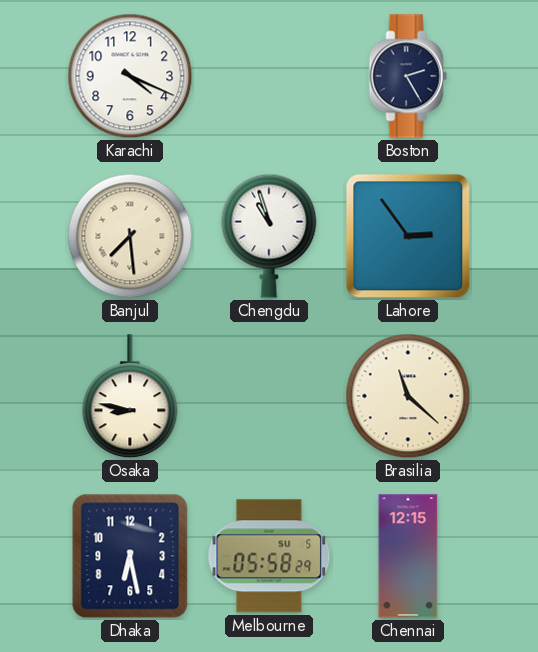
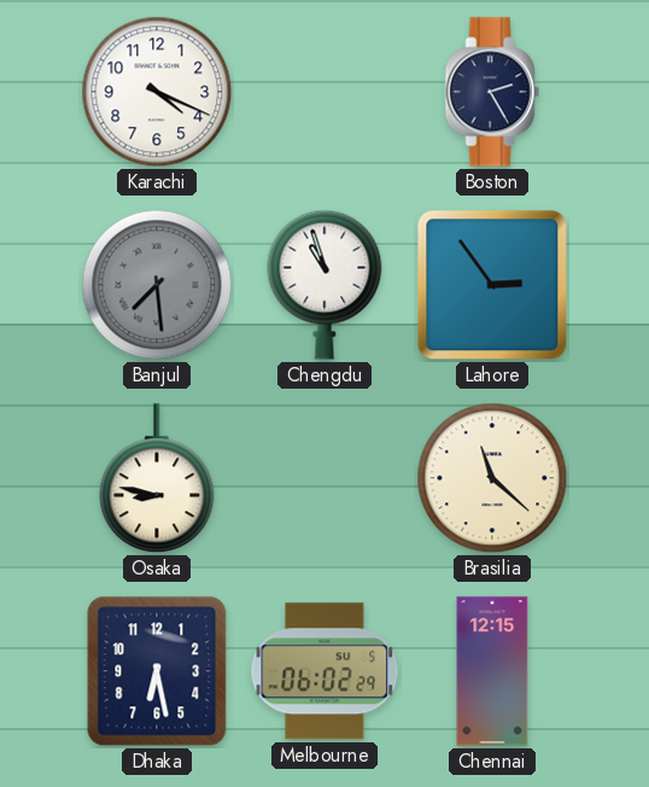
Banjul dial: cream -> grey
Melbourne: 05:58 -> 06:02
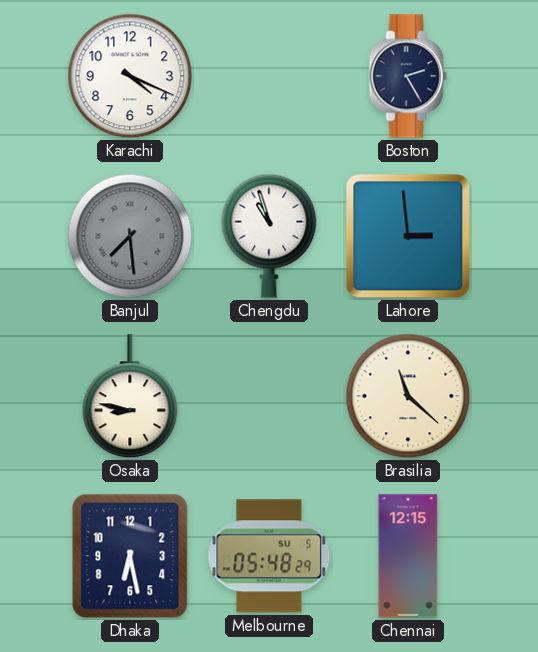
Lahore: 2:54 -> 2:59
Melbourne: 06:02 -> 05:48
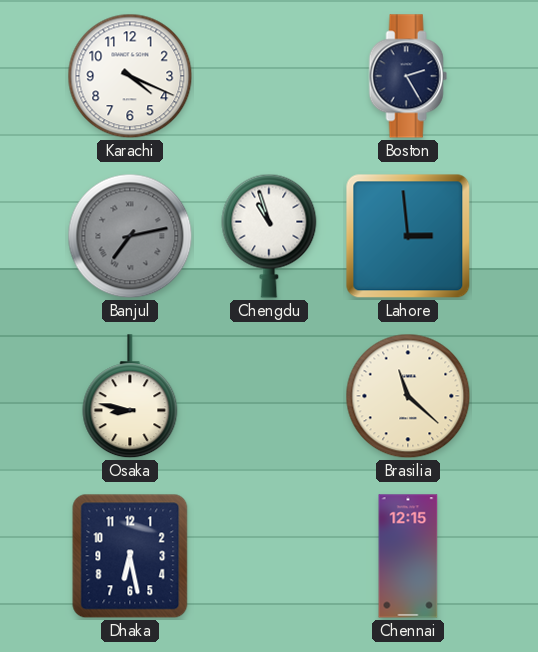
Banjul: 7:29 -> 7:13
Melbourne: 05:48 -> none
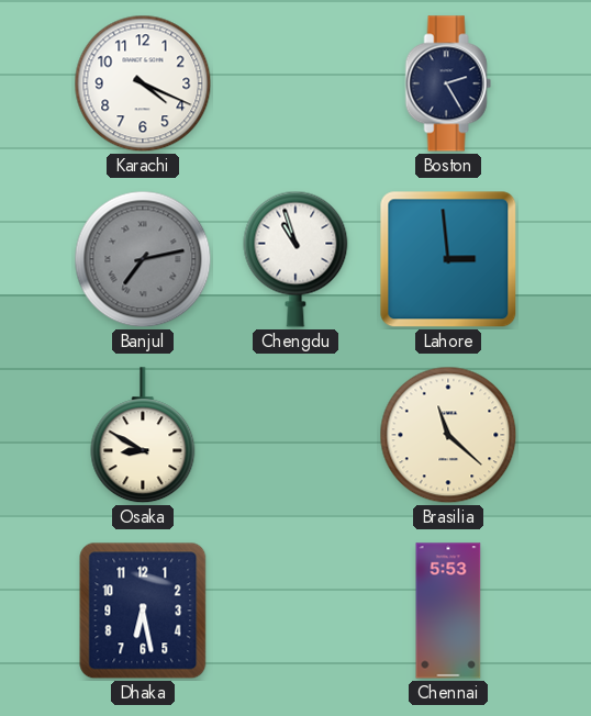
Osaka: 8:47 -> 8:50
Chennai: 12:15 -> 5:53
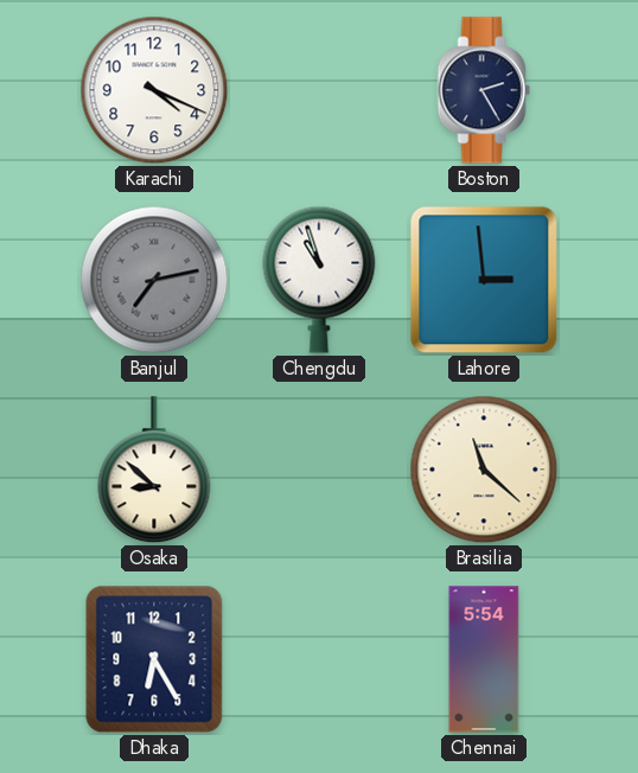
Osaka: 8:50 -> 8:52
Dhaka: 6:28 -> 6:25
Chennai: 5:53 -> 5:54
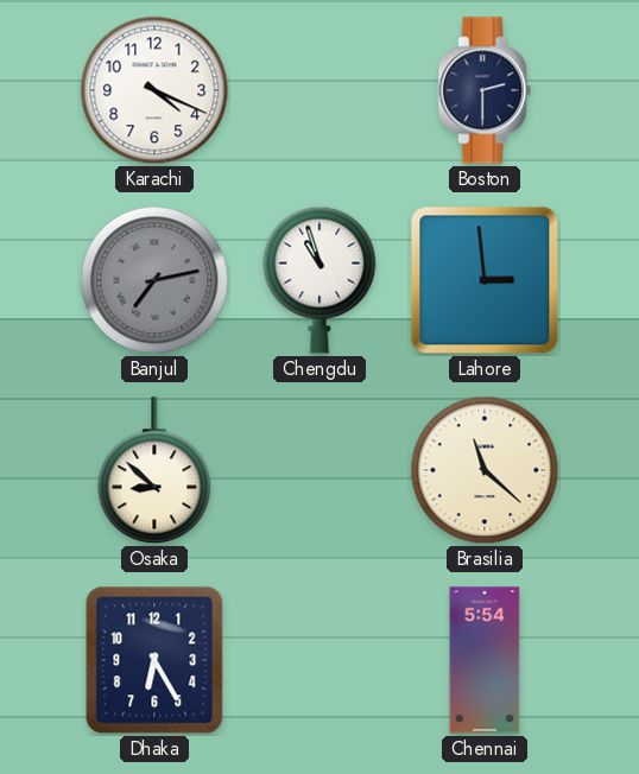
Boston: 2:25 -> 2:30
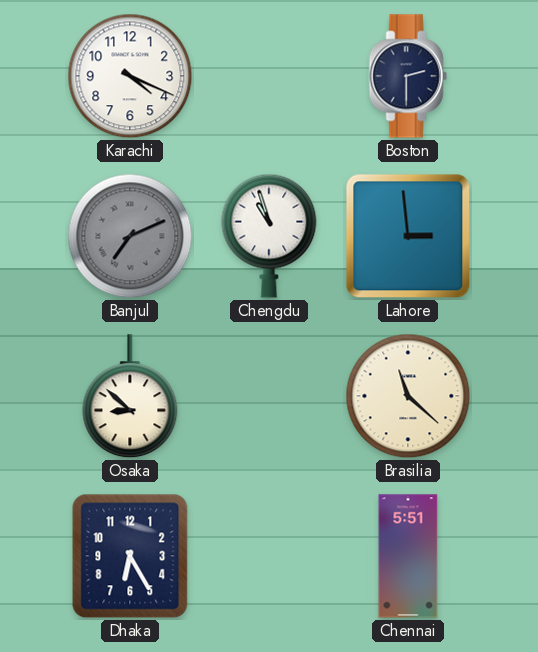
Banjul: 7:13 -> 7:11
Chennai: 5:54 -> 5:51
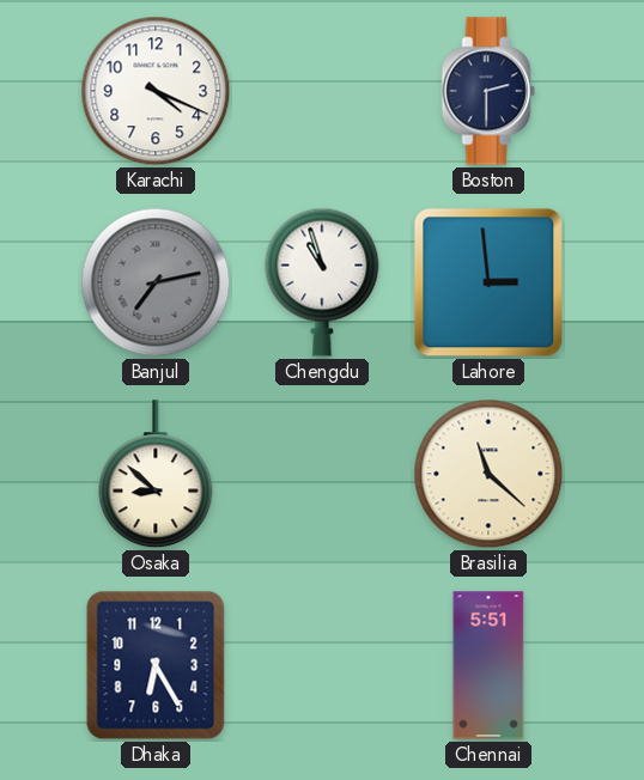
Banjul: 7:11 -> 7:13
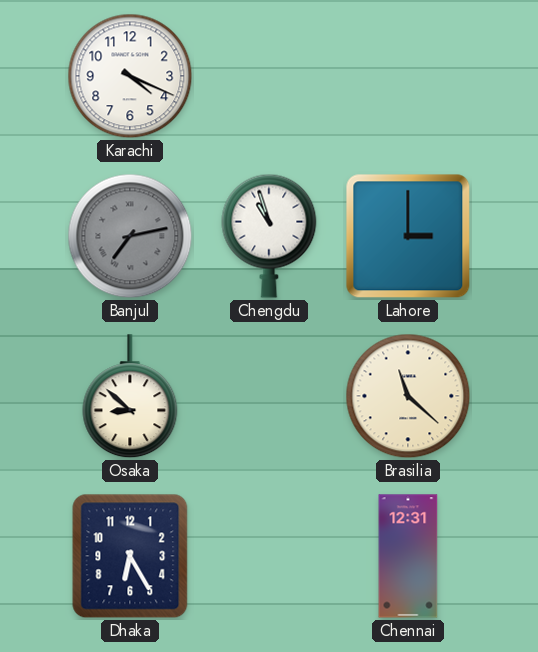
Boston: 2:30 -> none
Lahore: 2:59 -> 3:00
Chennai: 5:51 -> 12:31
